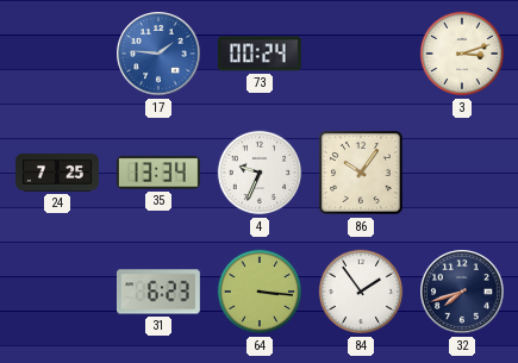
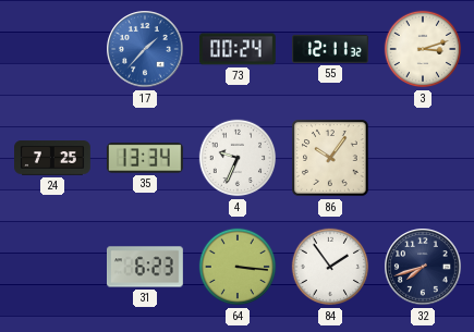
17: 1:46 -> 1:37
55: none -> 12:11
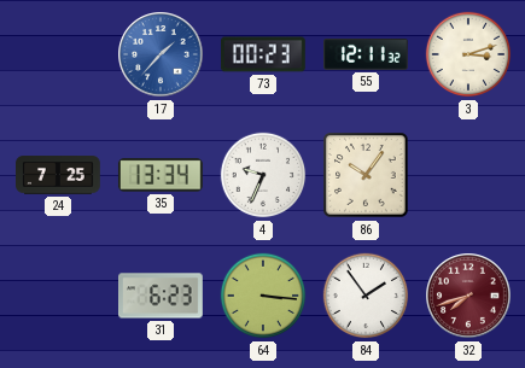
73: 00:24 -> 00:23
32 dial: navy -> burgundy
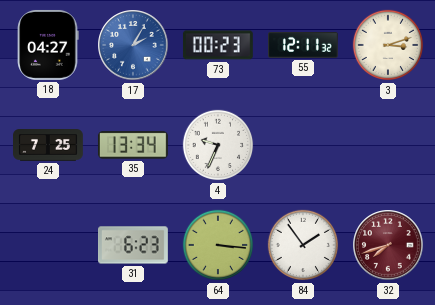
18: none -> 04:27
17: 1:37 -> 2:05
86: 10:06 -> none
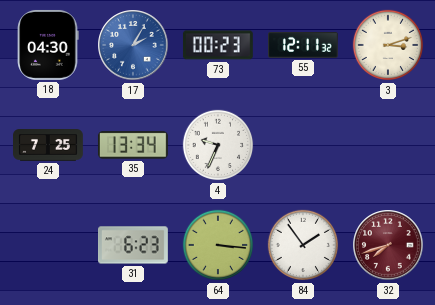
18: 04:27 -> 04:30
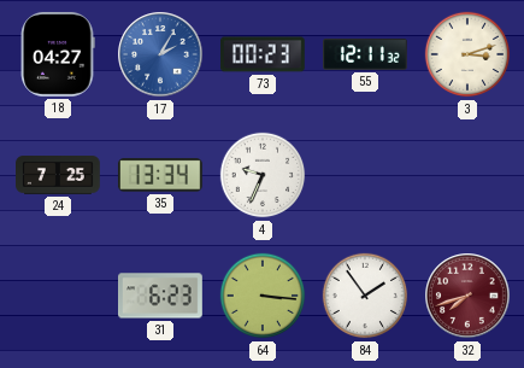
18: 04:30 -> 04:27
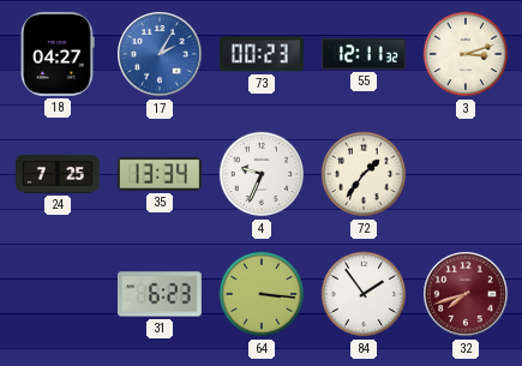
72: none -> 1:36
